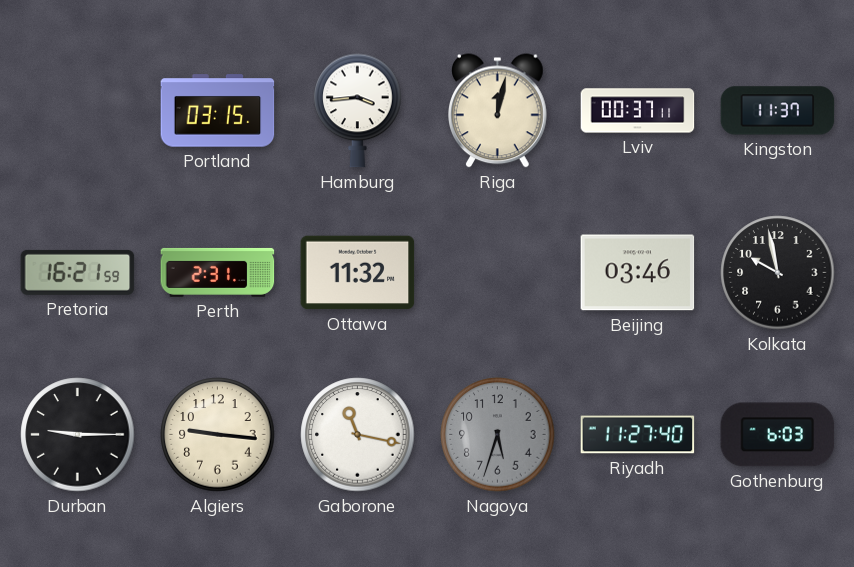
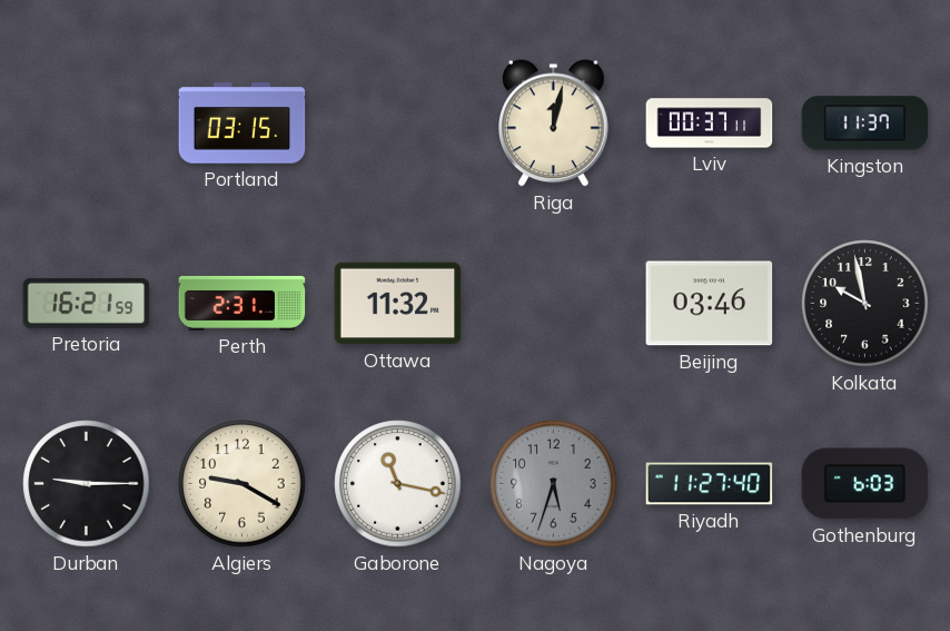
Hamburg: 3:44 -> none
Algiers: 9:16 -> 9:20
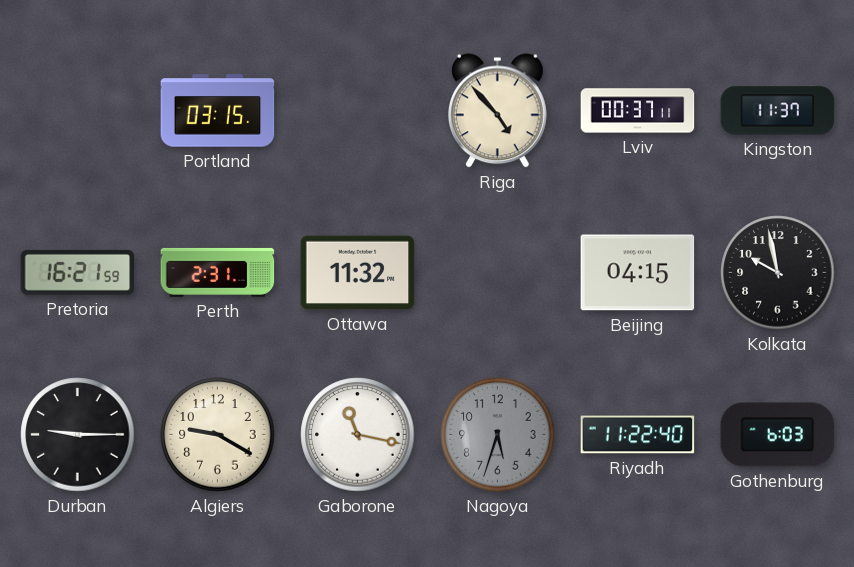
Riga: 12:02 -> 4:53
Beijing: 03:46 -> 04:15
Riyadh: 11:27 -> 11:22
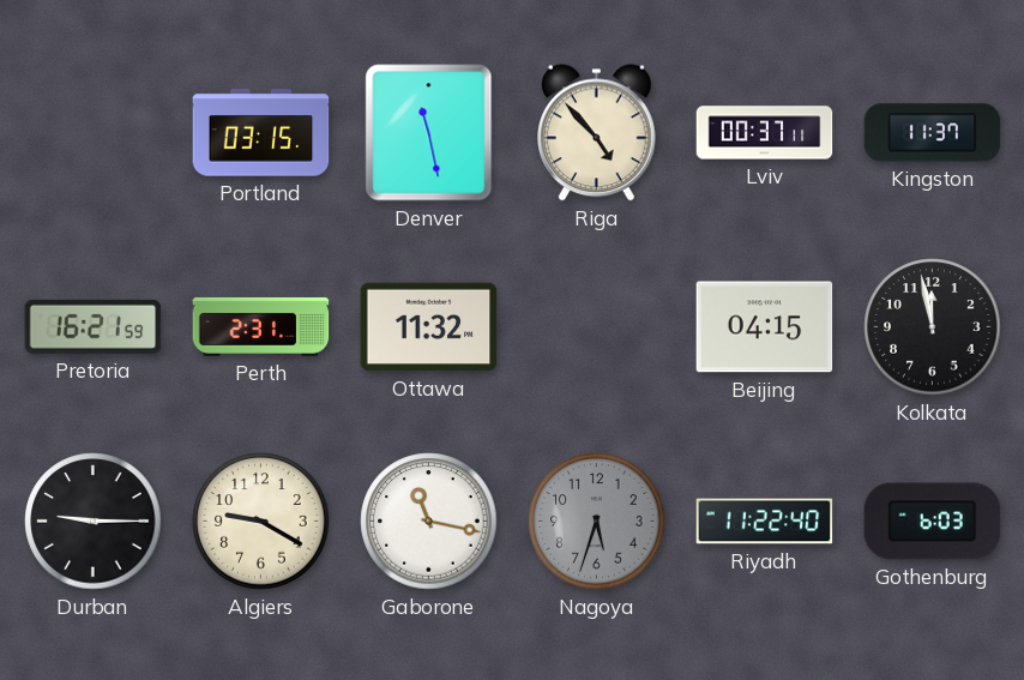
Denver: none -> 11:28
Kolkata: 9:58 -> 11:58
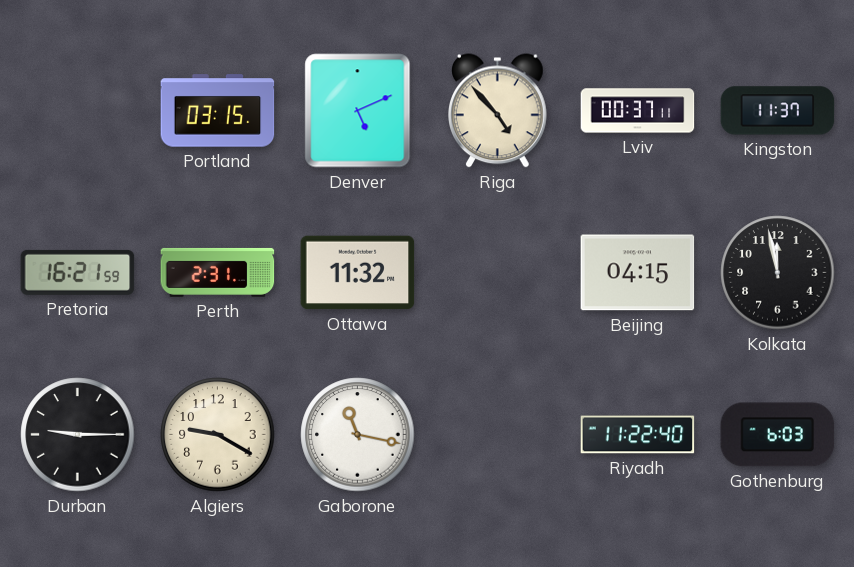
Denver: 11:28 -> 5:11
Nagoya: 5:33 -> none
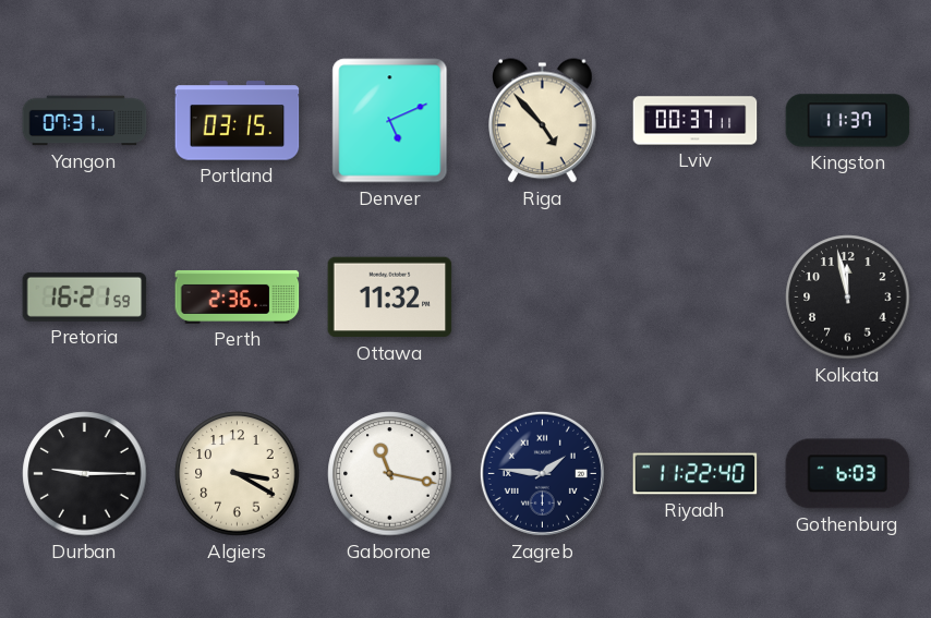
Yangon: none -> 07:31
Perth: 2:31 -> 2:36
Beijing: 04:15 -> none
Algiers: 9:20 -> 3:20
Zagreb: none -> 1:46
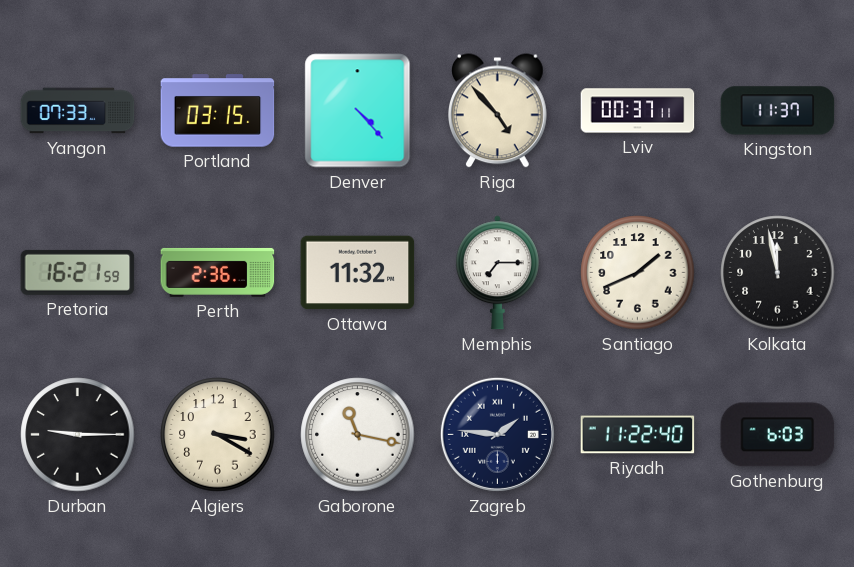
Yangon: 07:31 -> 07:33
Denver: 5:11 -> 4:23
Memphis: none -> 7:15
Santiago: none -> 1:41
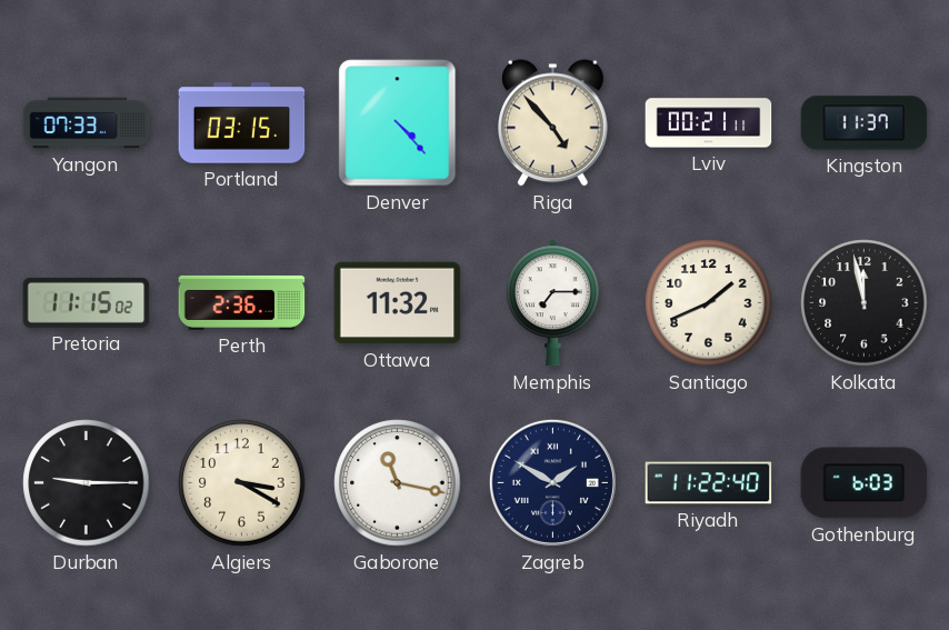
Lviv: 00:37 -> 00:21
Pretoria: 16:21 -> 11:15
Zagreb: 1:46 -> 1:50
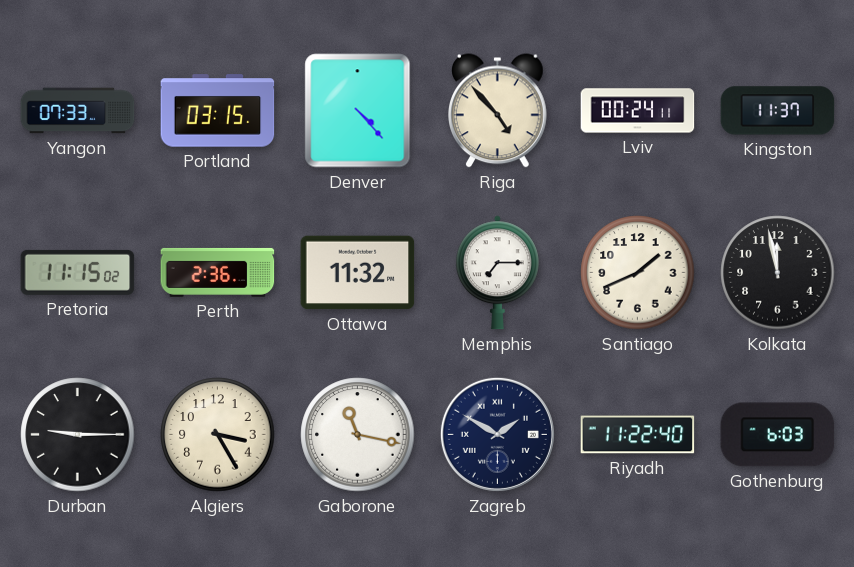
Lviv: 00:21 -> 00:24
Algiers: 3:20 -> 3:25
